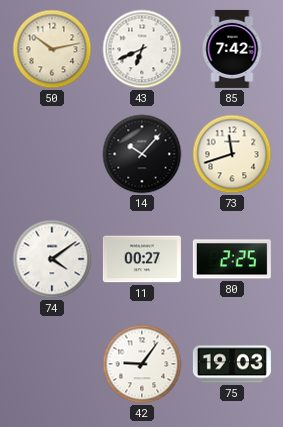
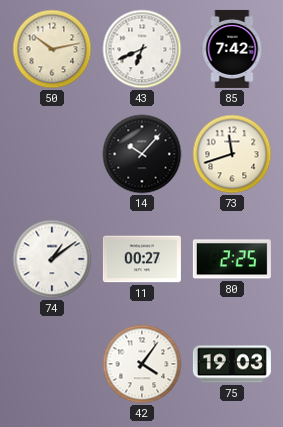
74: 4:09 -> 1:09
42: 9:06 -> 4:06
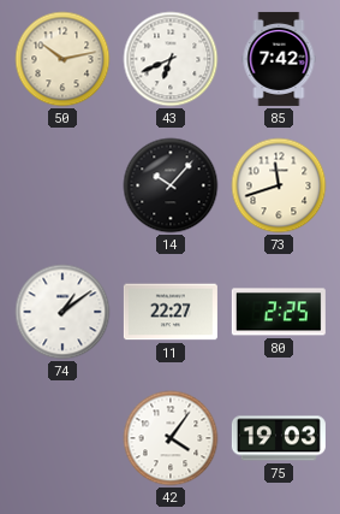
11: 00:27 -> 22:27
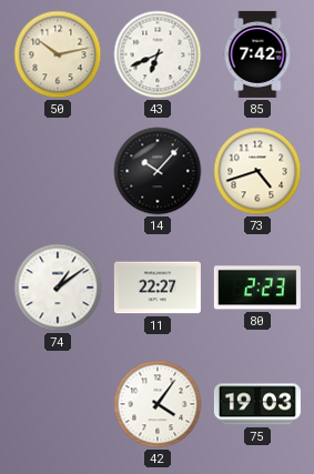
73: 11:42 -> 4:42
80: 2:25 -> 2:23
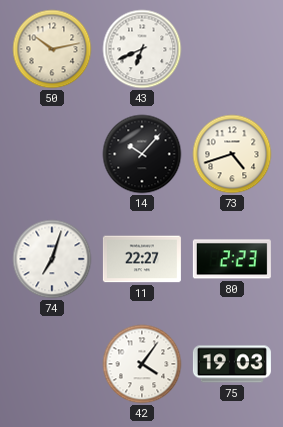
85: 7:42 -> none
74: 1:09 -> 7:03
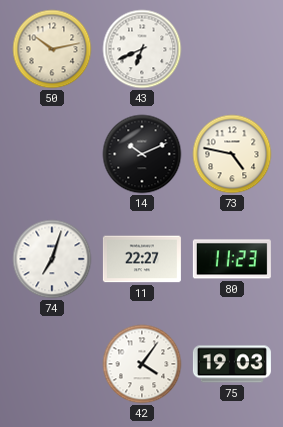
14: 10:07 -> 10:11
73: 4:42 -> 4:47
80: 2:23 -> 11:23
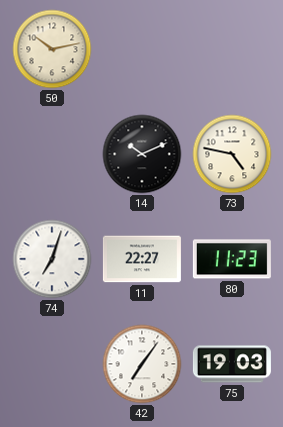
43: 6:41 -> none
42: 4:06 -> 7:06
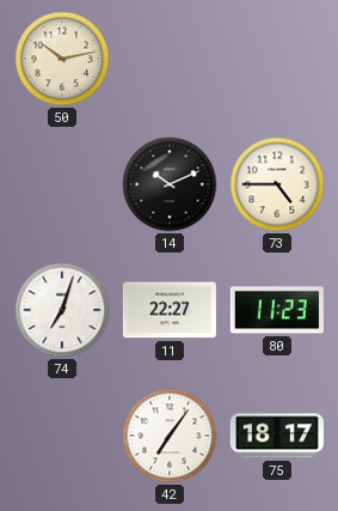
73: 4:47 -> 4:45
75: 19:03 -> 18:17
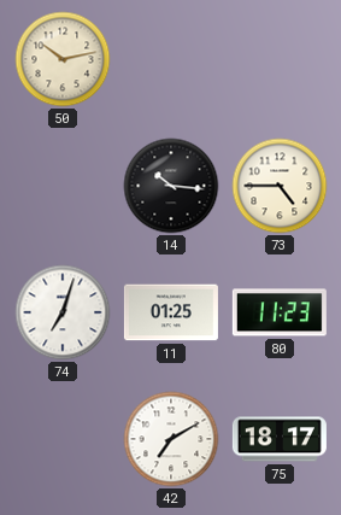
14: 10:11 -> 10:16
11: 22:27 -> 01:25
42: 7:06 -> 7:10
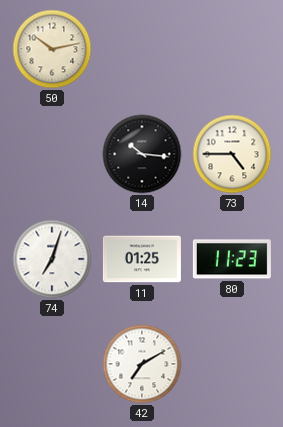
75: 18:17 -> none
